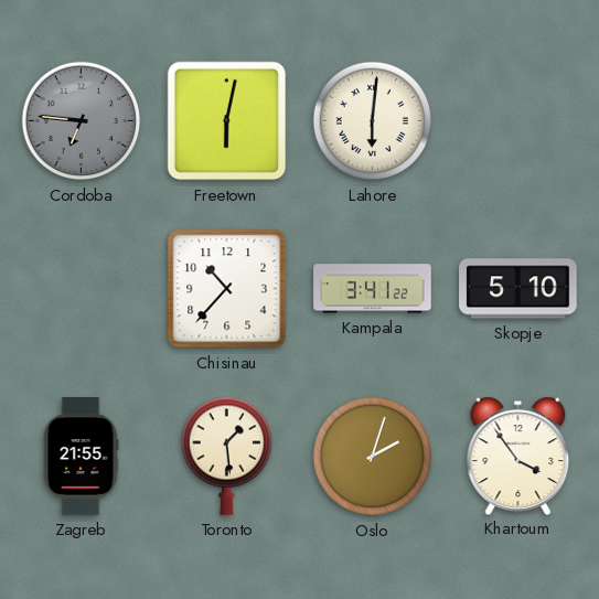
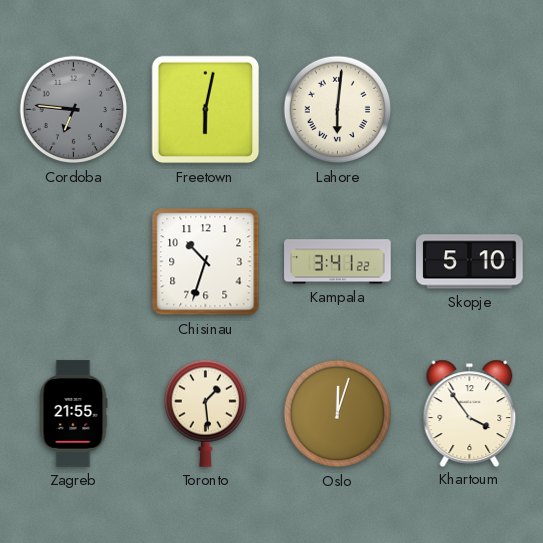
Chisinau: 10:37 -> 10:33
Oslo: 2:03 -> 12:03
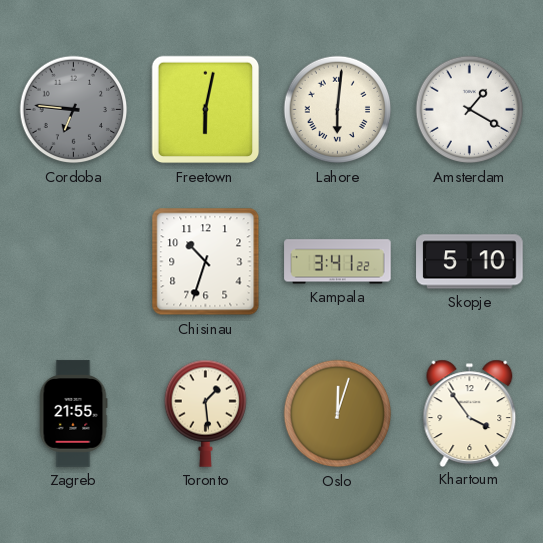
Amsterdam: none -> 1:20
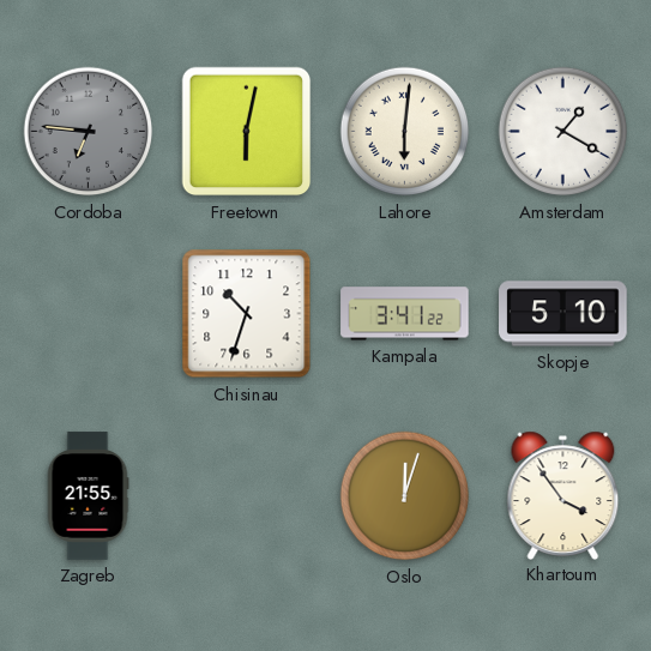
Toronto: 1:29 -> none
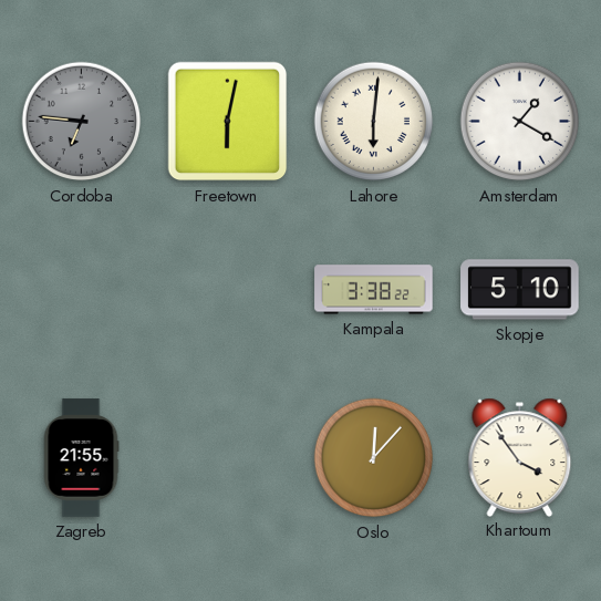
Chisinau: 10:33 -> none
Kampala: 3:41 -> 3:38
Oslo: 12:03 -> 12:07
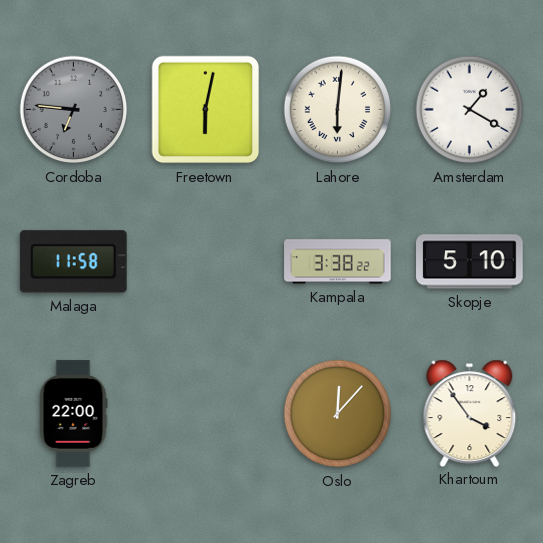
Malaga: none -> 11:58
Zagreb: 21:55 -> 22:00
